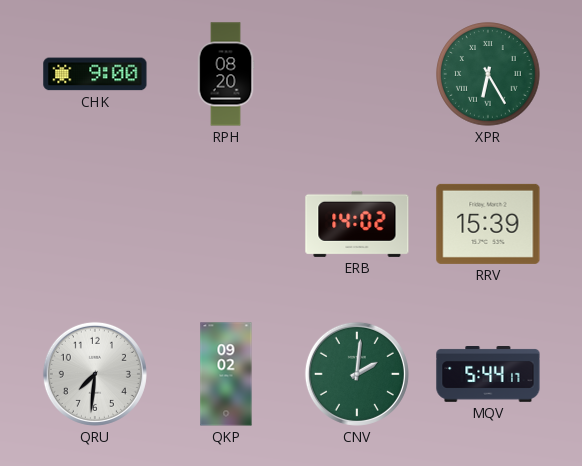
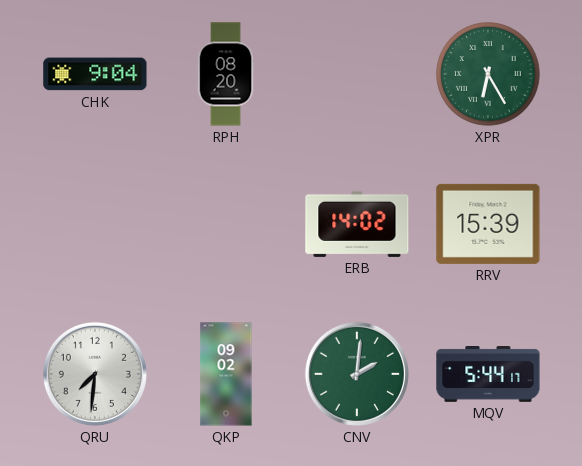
CHK: 9:00 -> 9:04
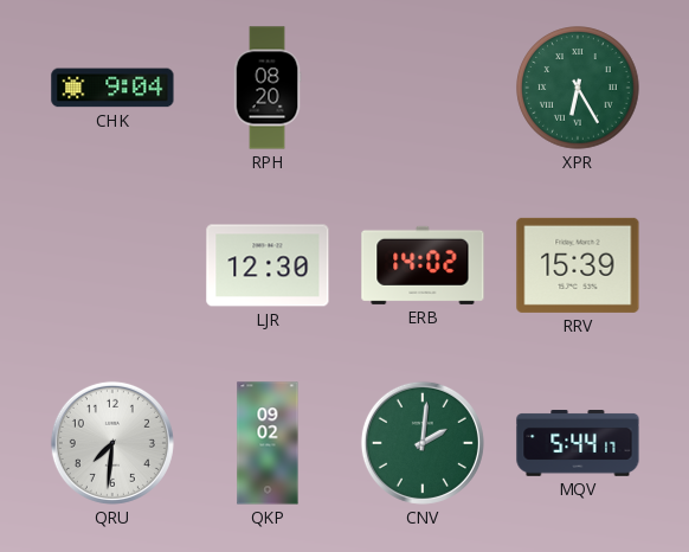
LJR: none -> 12:30
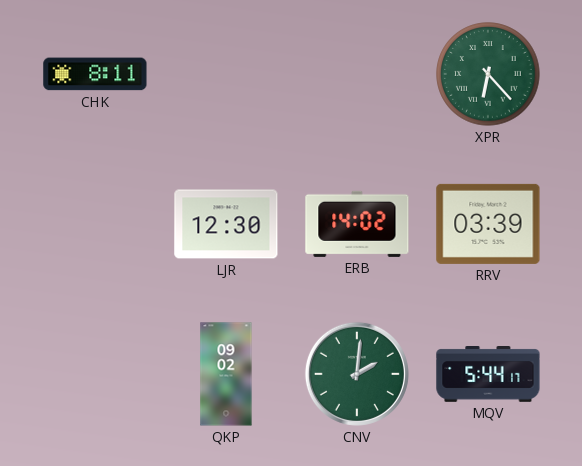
CHK: 9:04 -> 8:11
RPH: 08:20 -> none
XPR: 6:25 -> 6:23
RRV: 15:39 -> 03:39
QRU: 7:31 -> none
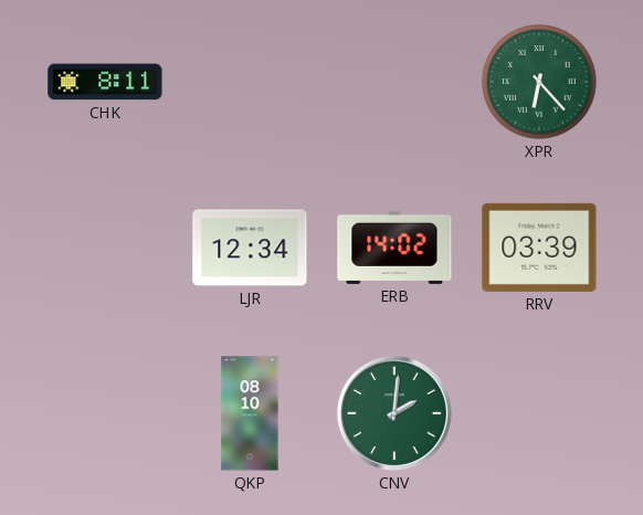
LJR: 12:30 -> 12:34
QKP: 09:02 -> 08:10
MQV: 5:44 -> none
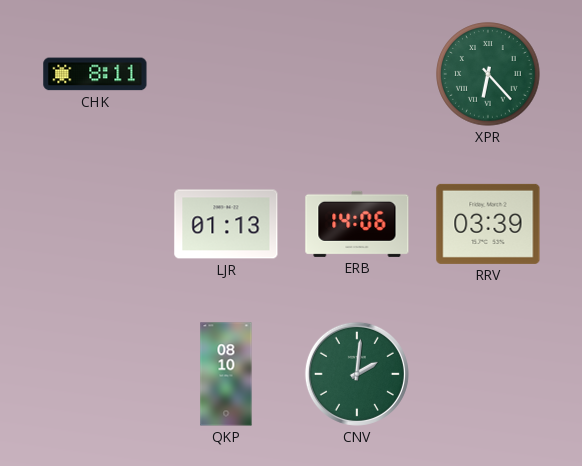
LJR: 12:34 -> 01:13
ERB: 14:02 -> 14:06
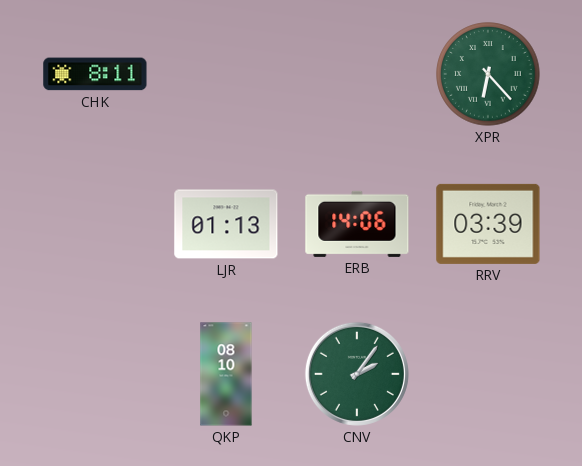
CNV: 2:01 -> 2:06
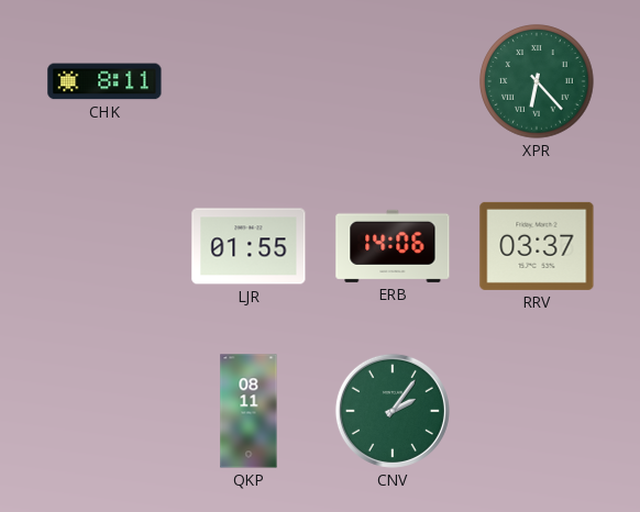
LJR: 01:13 -> 01:55
RRV: 03:39 -> 03:37
QKP: 08:10 -> 08:11
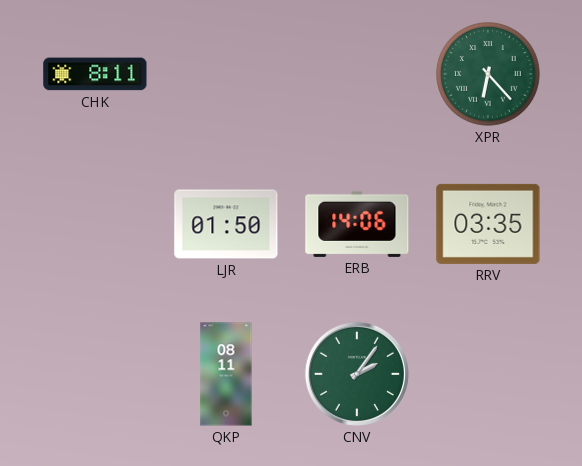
LJR: 01:55 -> 01:50
RRV: 03:37 -> 03:35
